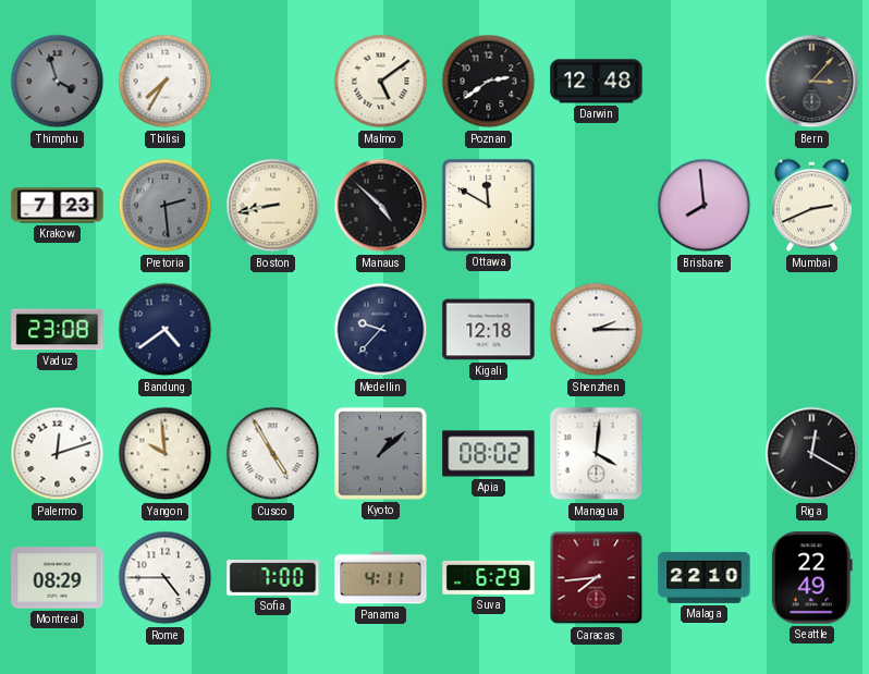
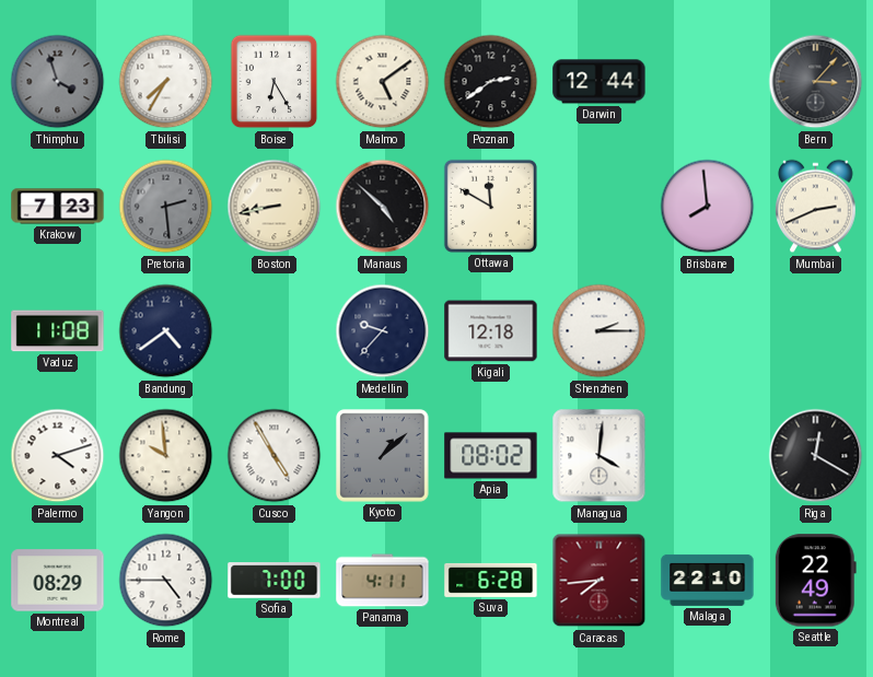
Boise: none -> 6:25
Darwin: 12:48 -> 12:44
Vaduz: 23:08 -> 11:08
Palermo: 12:12 -> 4:12
Suva: 6:29 -> 6:28
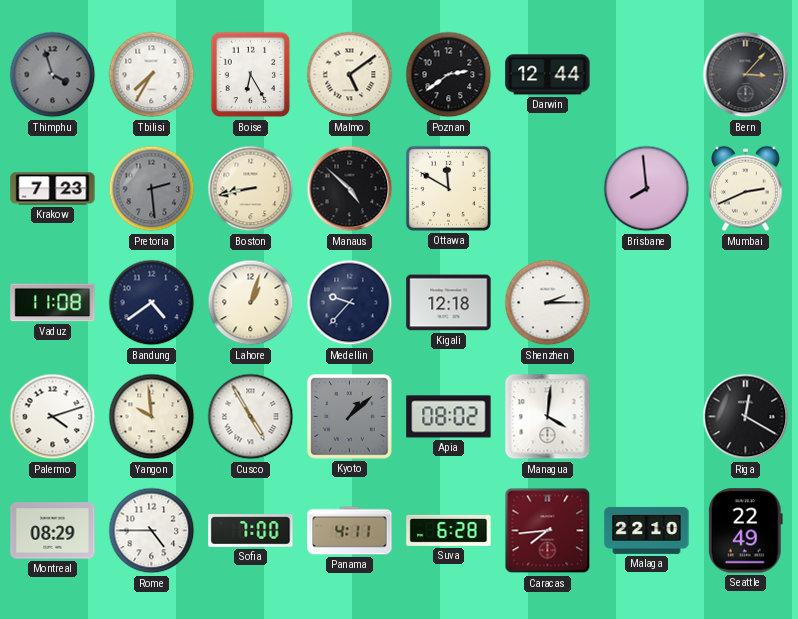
Lahore: none -> 1:03
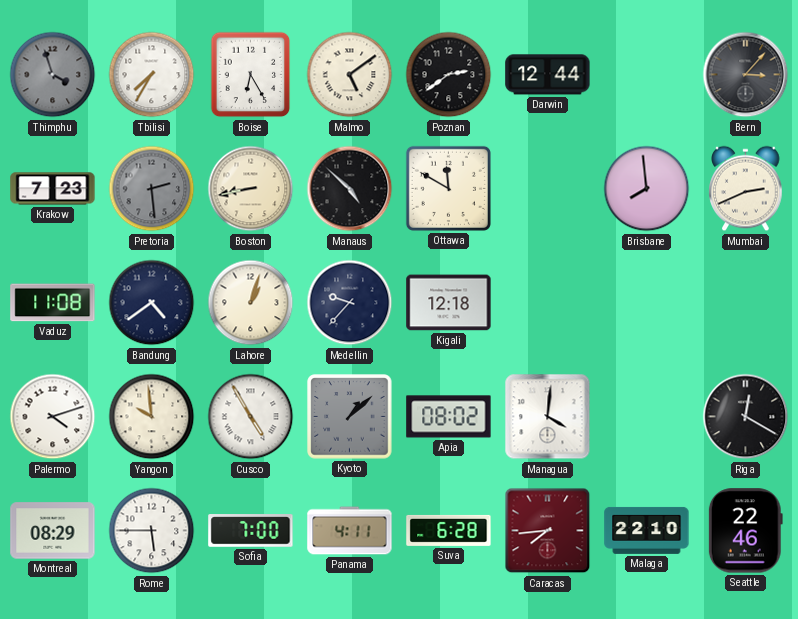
Shenzhen: 2:15 -> none
Rome: 4:45 -> 5:45
Seattle: 22:49 -> 22:46
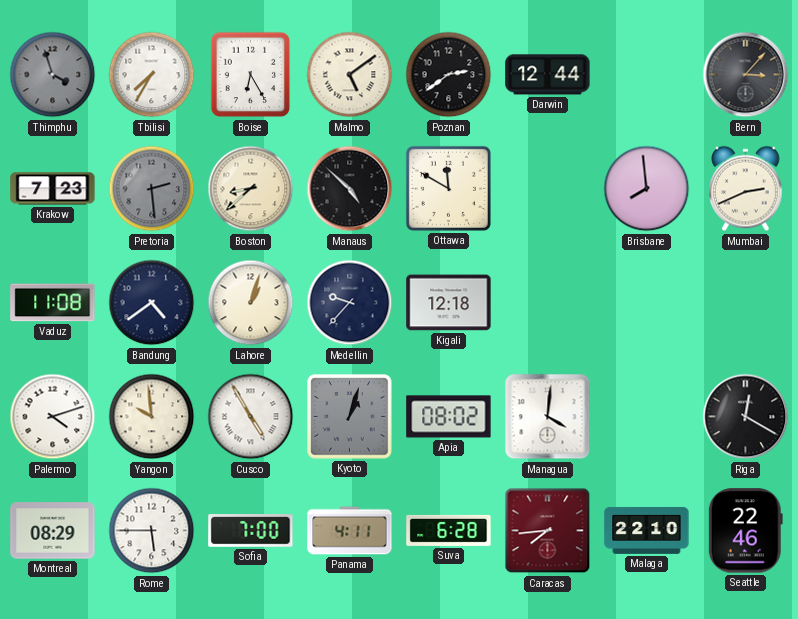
Boston: 8:43 -> 8:38
Kyoto: 1:08 -> 1:03
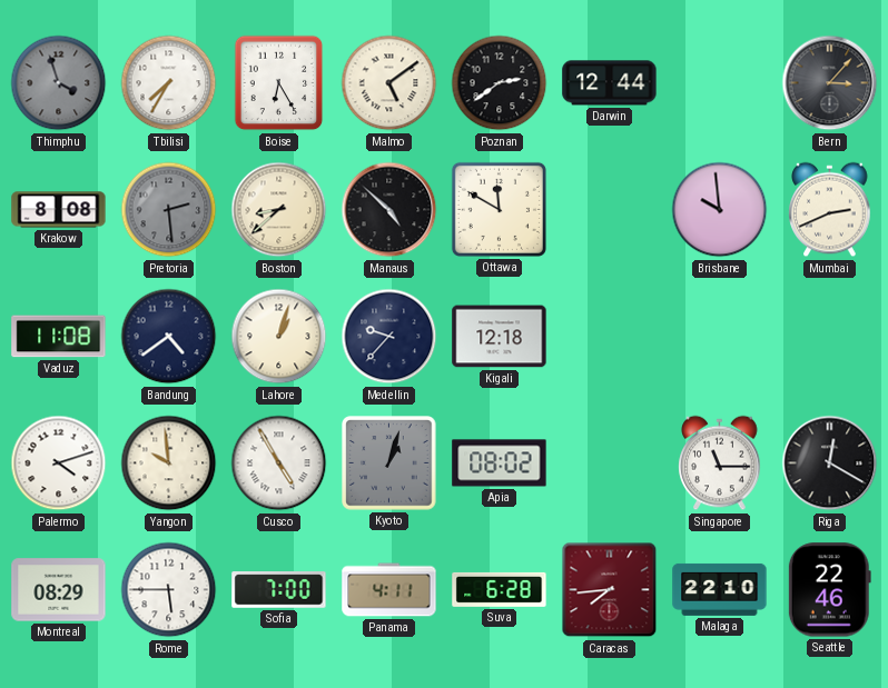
Krakow: 7:23 -> 8:08
Brisbane: 7:59 -> 9:59
Managua: 4:01 -> none
Singapore: none -> 11:15
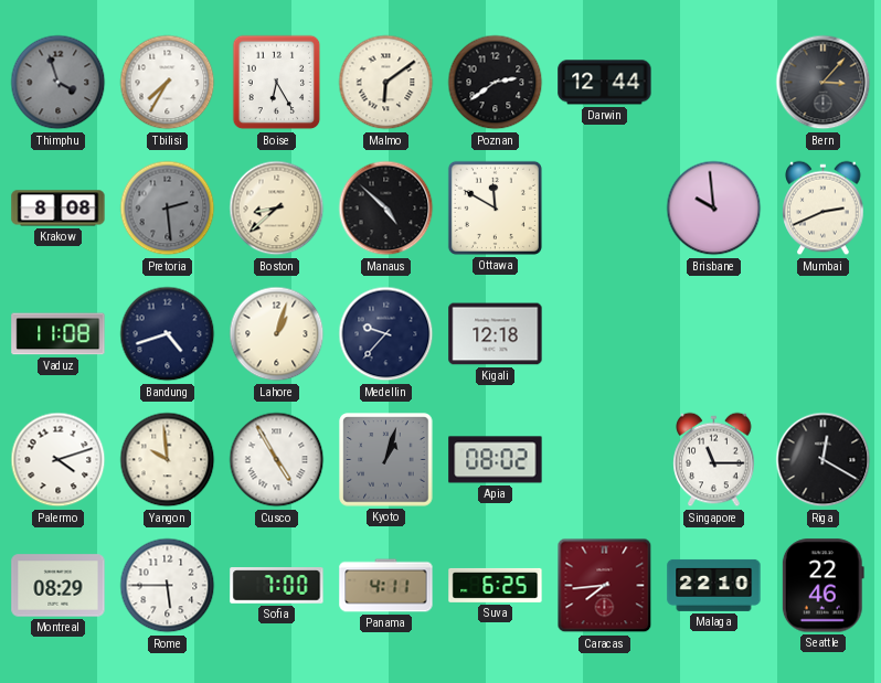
Malmo: 5:09 -> 6:09
Bandung: 4:39 -> 4:42
Suva: 6:28 -> 6:25
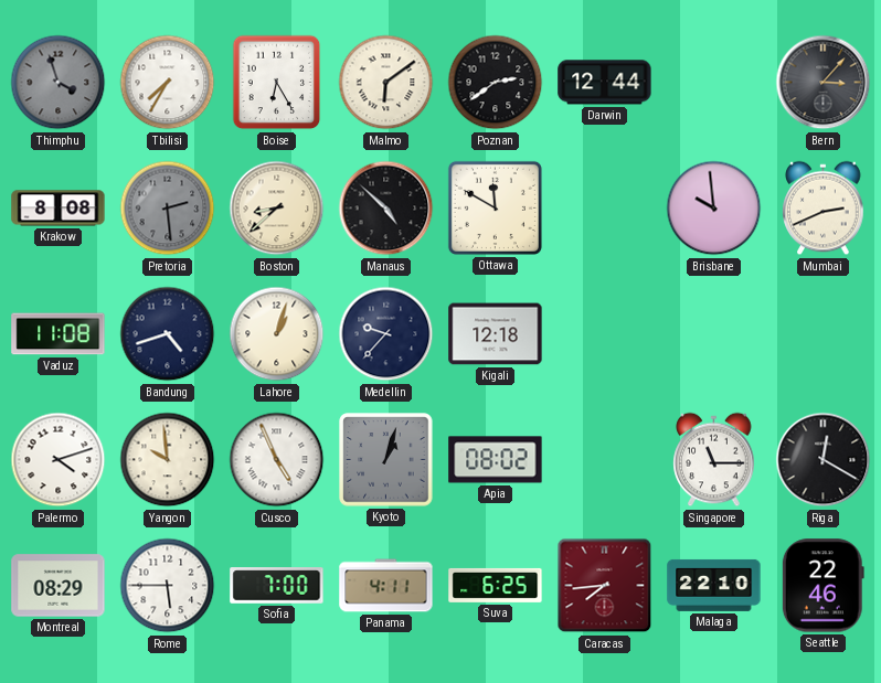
Cusco: 4:55 -> 4:56
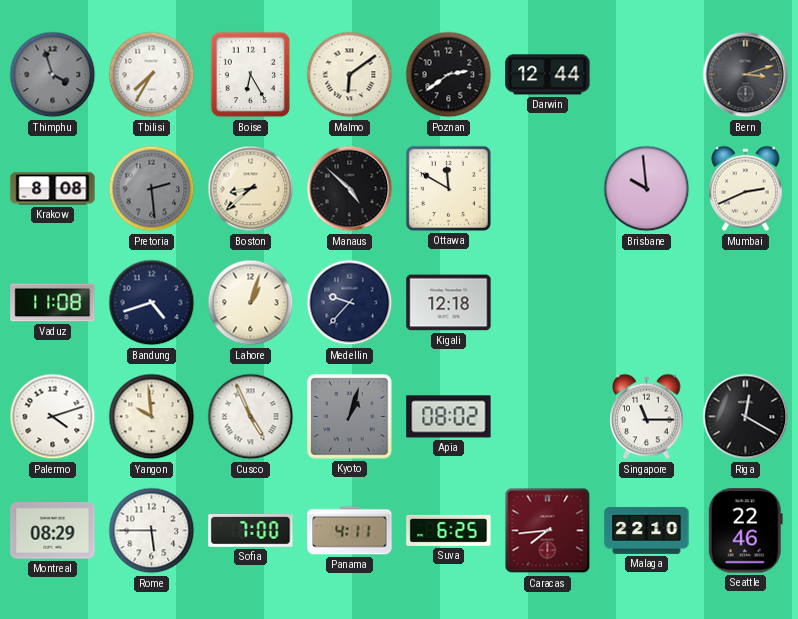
Bern: 3:07 -> 3:12
